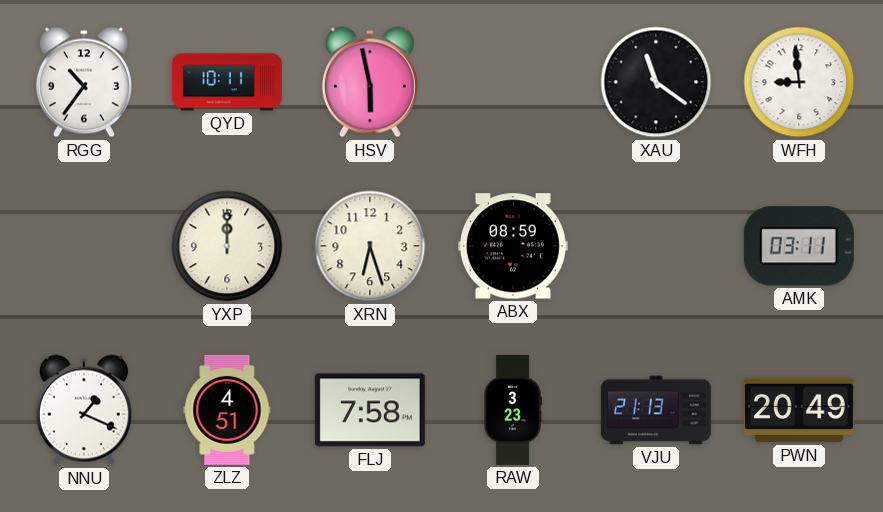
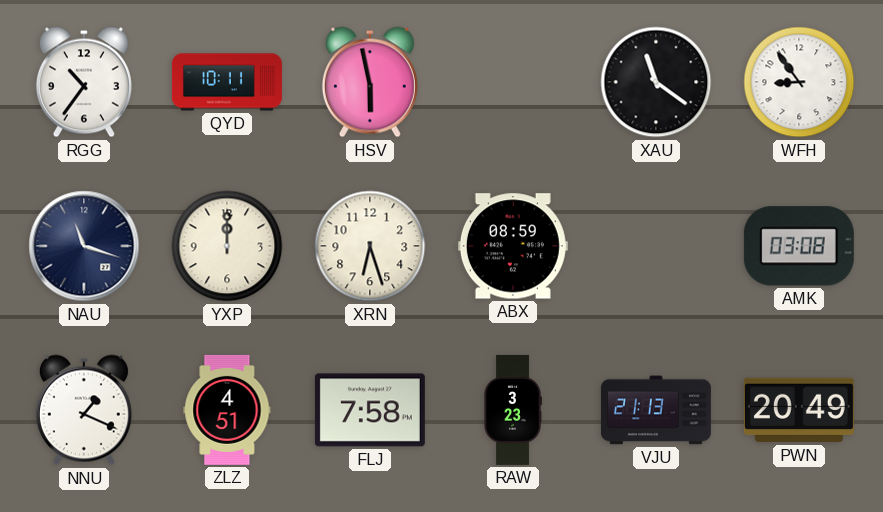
WFH: 8:59 -> 8:54
NAU: none -> 11:18
AMK: 03:11 -> 03:08
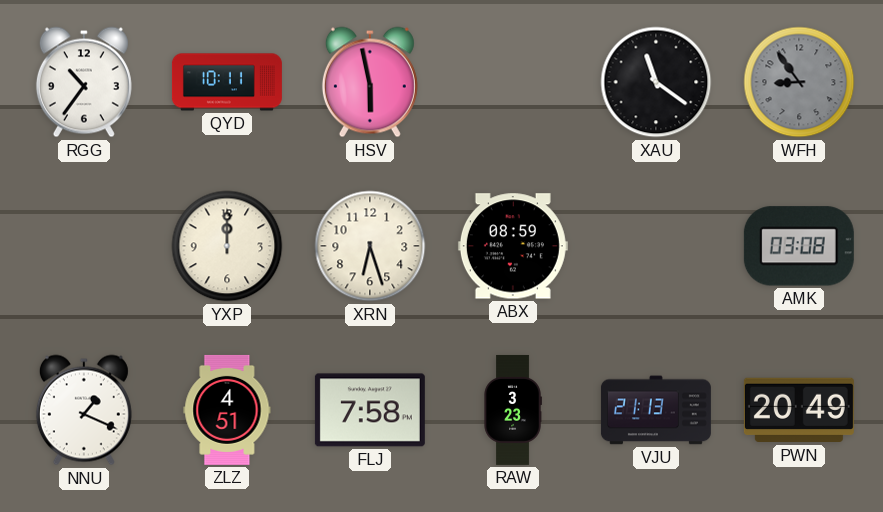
WFH dial: white -> grey
NAU: 11:18 -> none
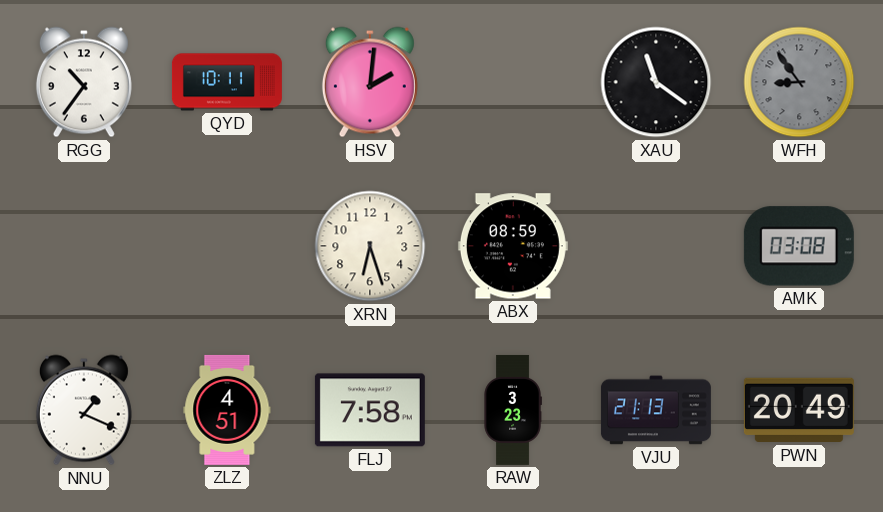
HSV: 5:58 -> 2:01
YXP: 12:00 -> none
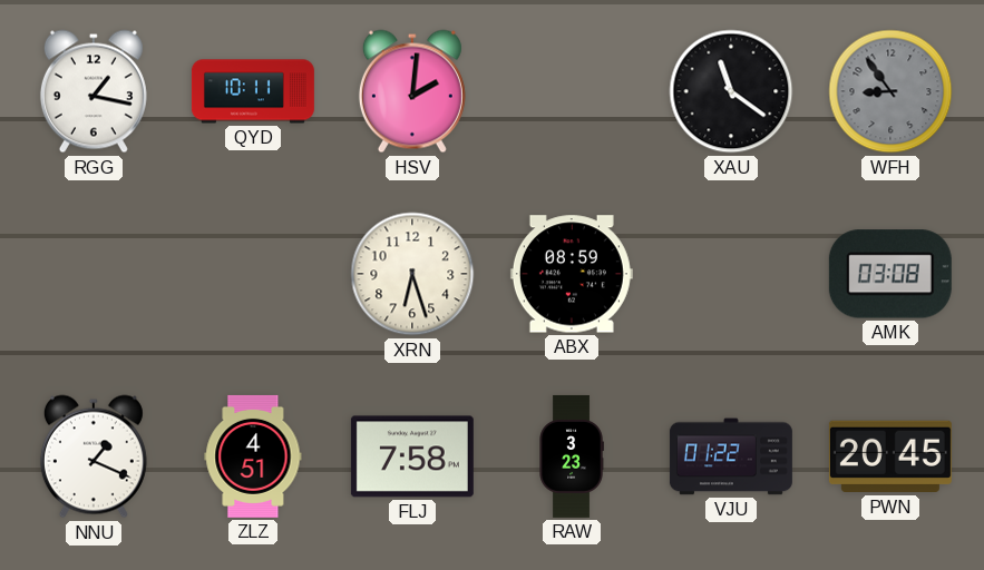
RGG: 10:36 -> 1:17
VJU: 21:13 -> 01:22
PWN: 20:49 -> 20:45
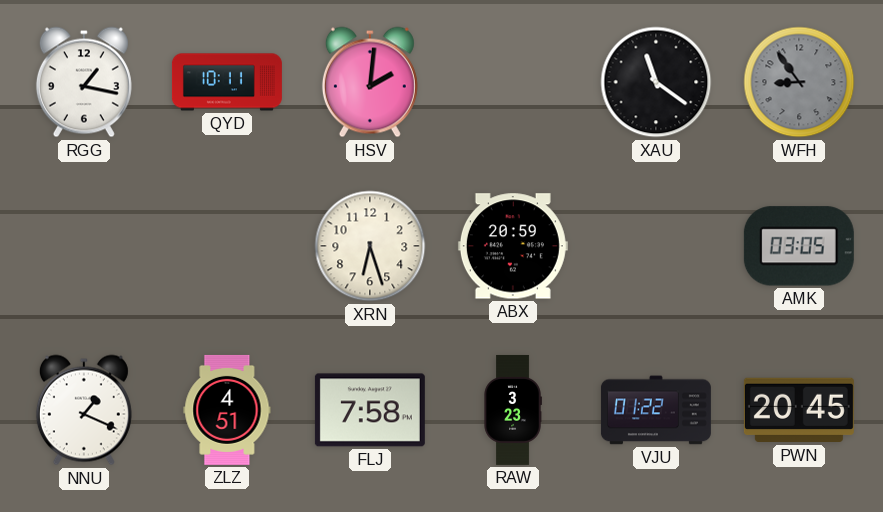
ABX: 08:59 -> 20:59
AMK: 03:08 -> 03:05
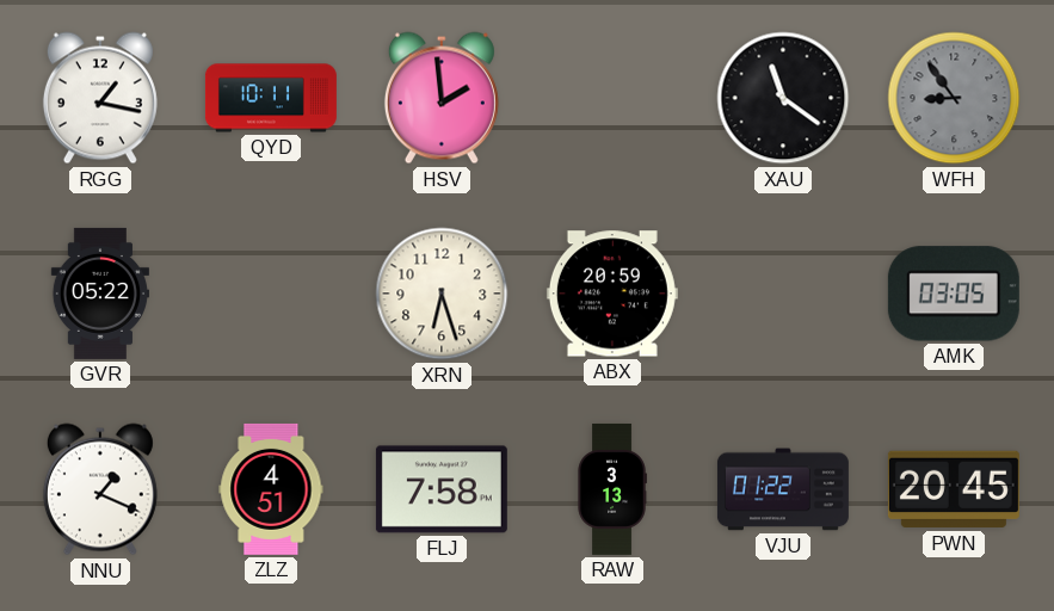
HSV: 2:01 -> 1:59
GVR: none -> 05:22
RAW: 3:23 -> 3:13
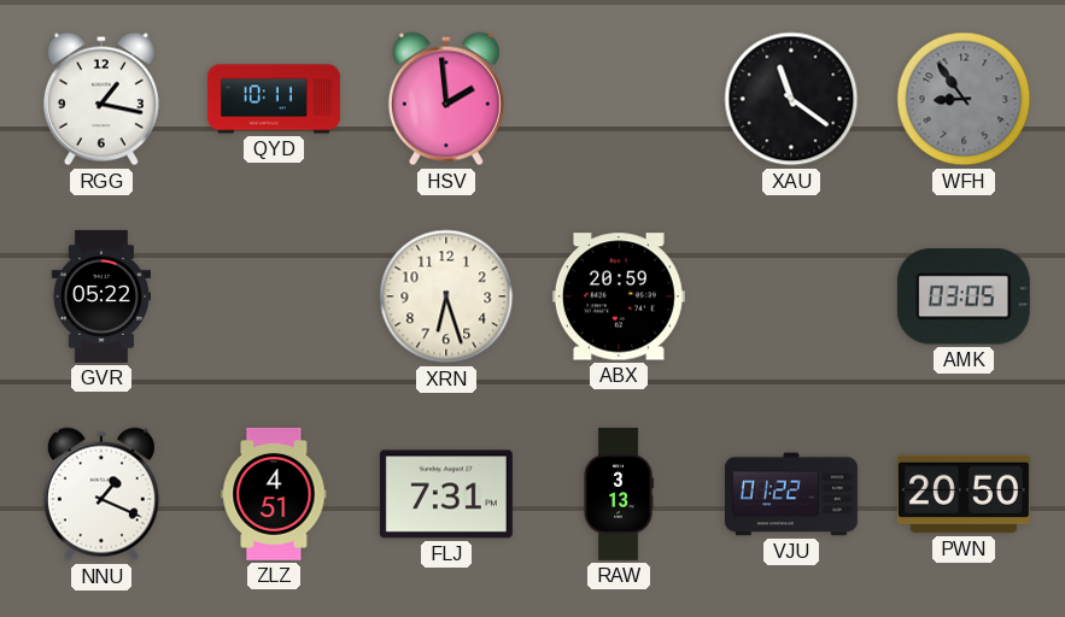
FLJ: 7:58 -> 7:31
PWN: 20:45 -> 20:50
